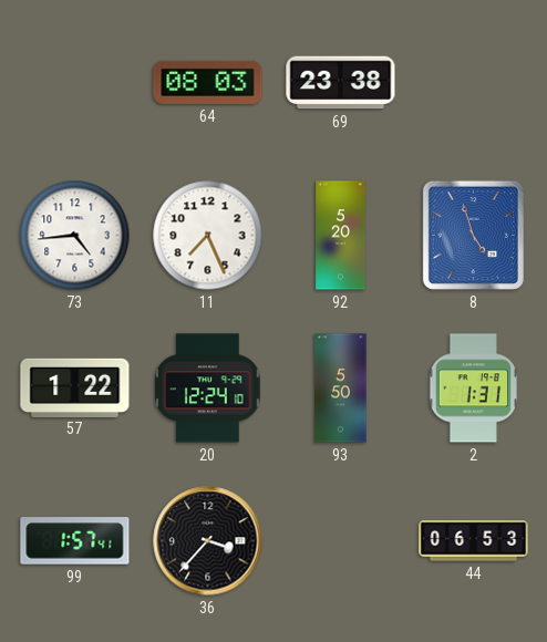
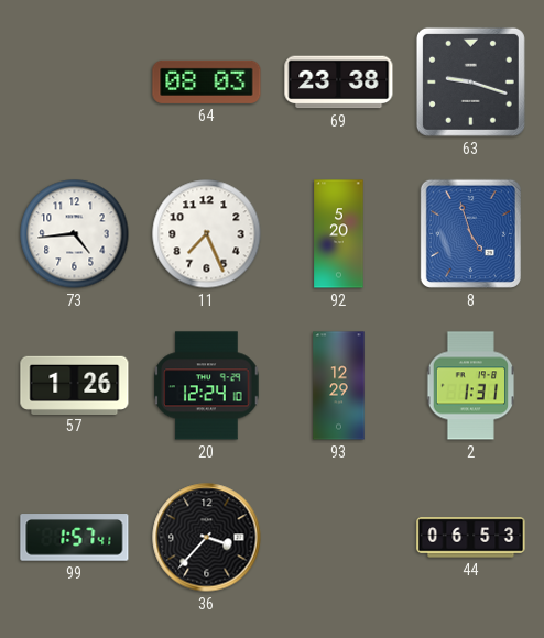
63: none -> 9:18
57: 1:22 -> 1:26
93: 5:50 -> 12:29
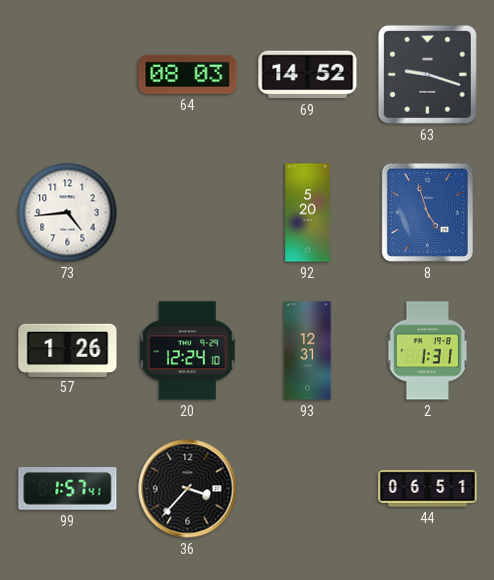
69: 23:38 -> 14:52
11: 7:26 -> none
93: 12:29 -> 12:31
44: 06:53 -> 06:51
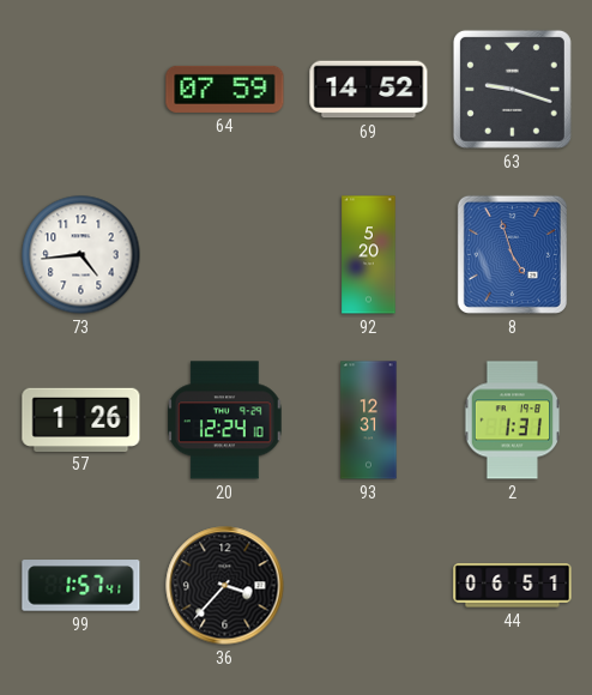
64: 08:03 -> 07:59
